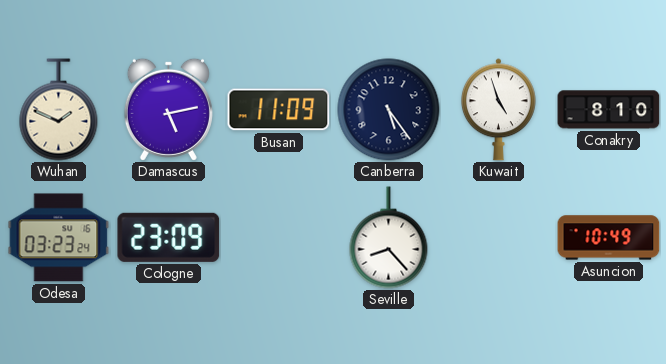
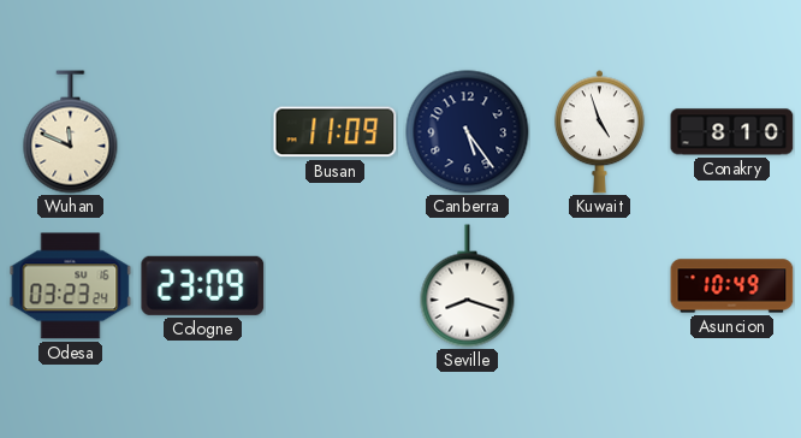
Wuhan: 1:49 -> 11:49
Damascus: 5:13 -> none
Seville: 8:23 -> 8:18
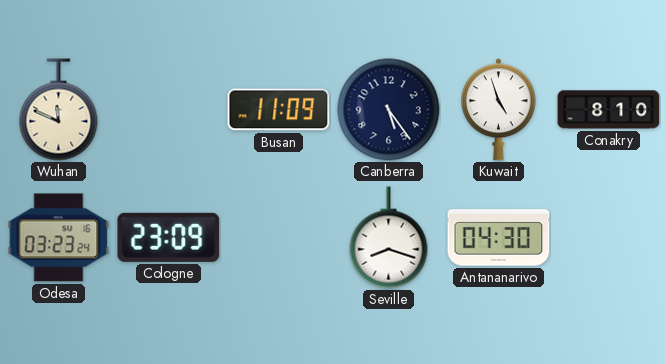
Antananarivo: none -> 04:30
Asuncion: 10:49 -> none
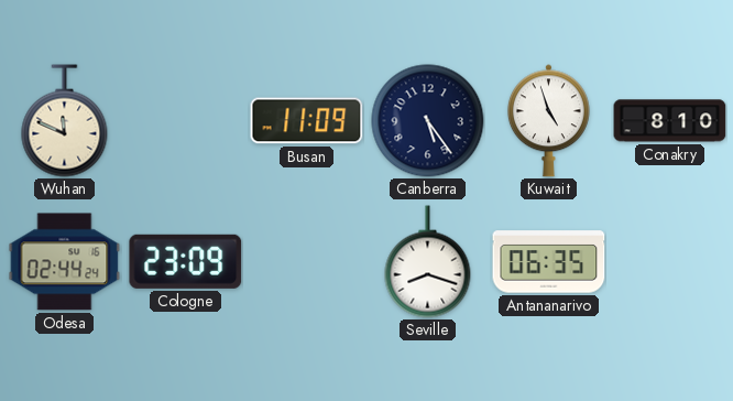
Odesa: 03:23 -> 02:44
Antananarivo: 04:30 -> 06:35
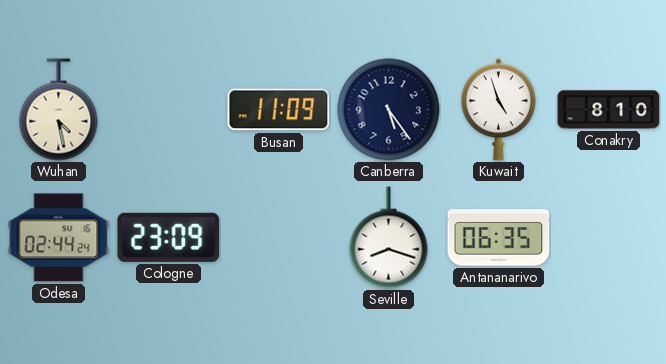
Wuhan: 11:49 -> 4:28
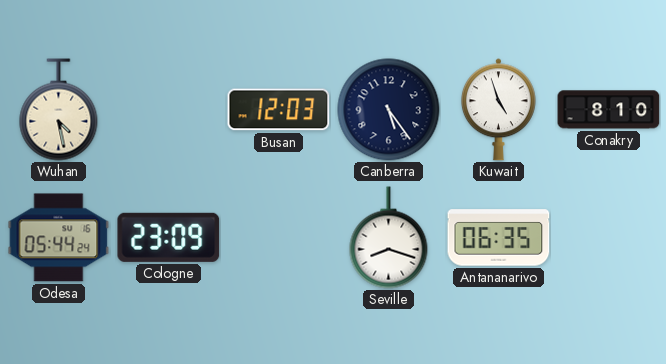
Busan: 11:09 -> 12:03
Odesa: 02:44 -> 05:44
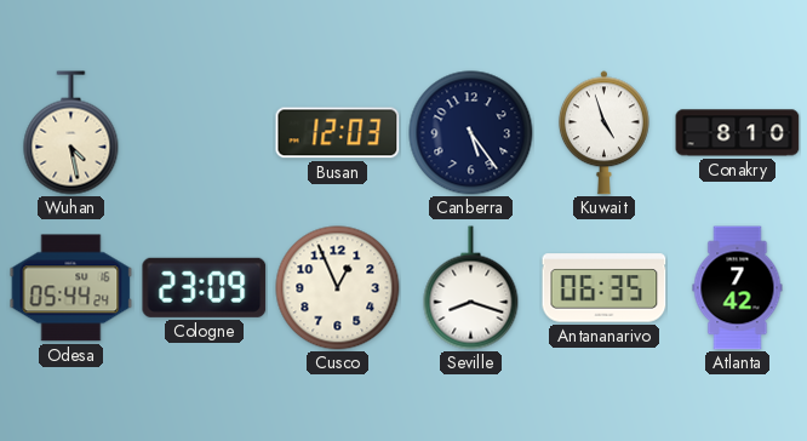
Cusco: none -> 12:56
Atlanta: none -> 7:42
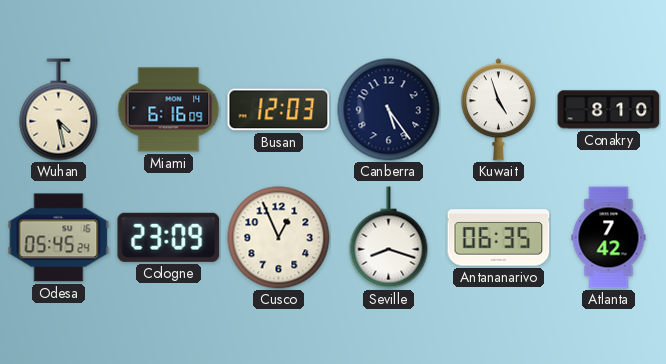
Miami: none -> 6:16
Odesa: 05:44 -> 05:45
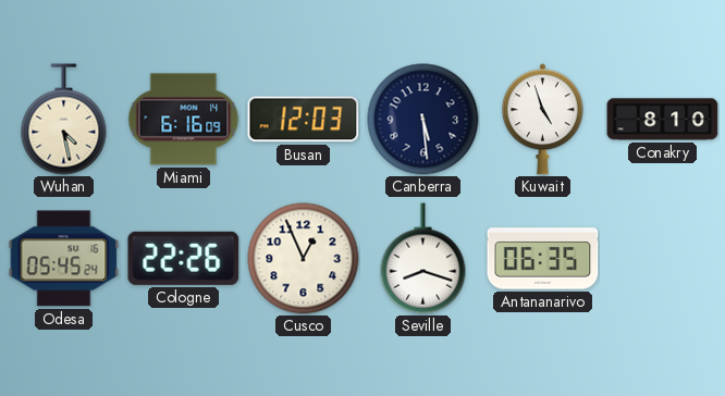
Canberra: 5:24 -> 5:29
Cologne: 23:09 -> 22:26
Atlanta: 7:42 -> none
